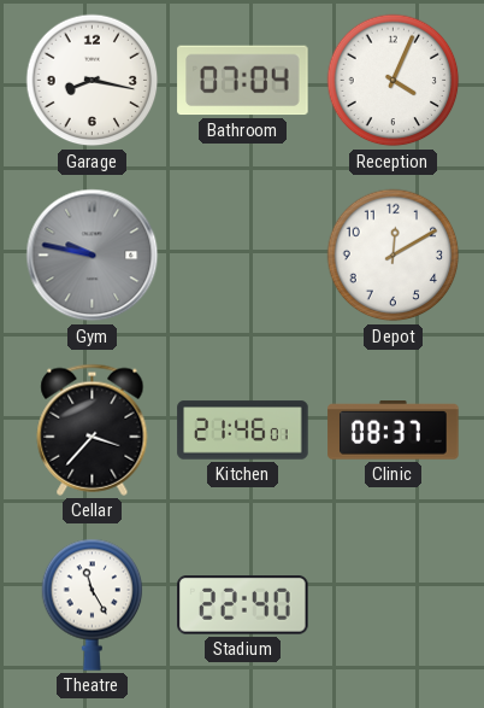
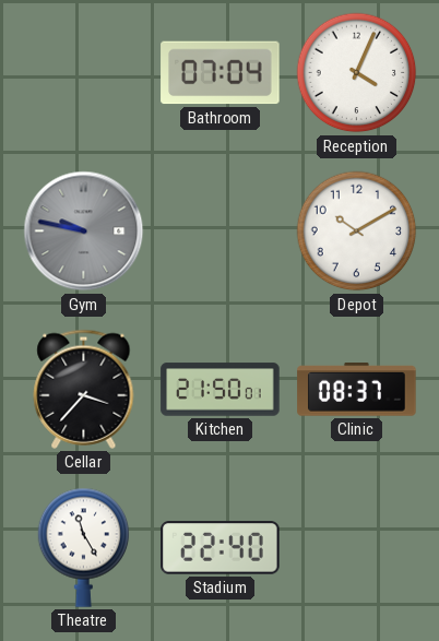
Garage: 8:17 -> none
Depot: 12:10 -> 10:10
Kitchen: 21:46 -> 21:50
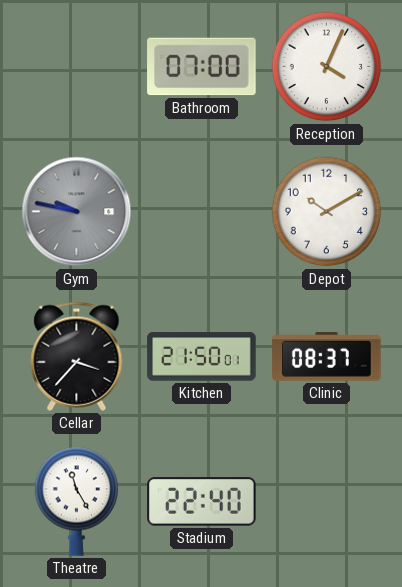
Bathroom: 07:04 -> 07:00
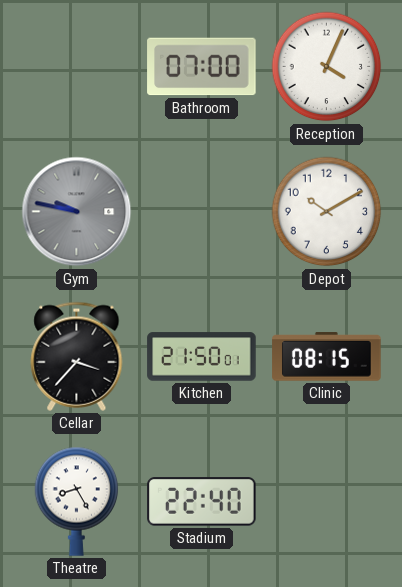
Clinic: 08:37 -> 08:15
Theatre: 11:25 -> 8:25
